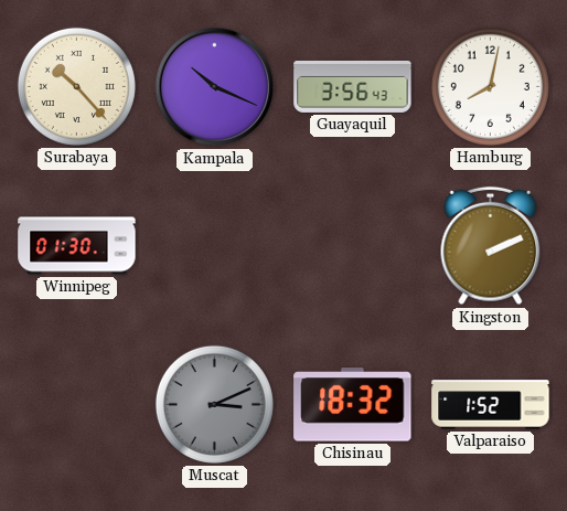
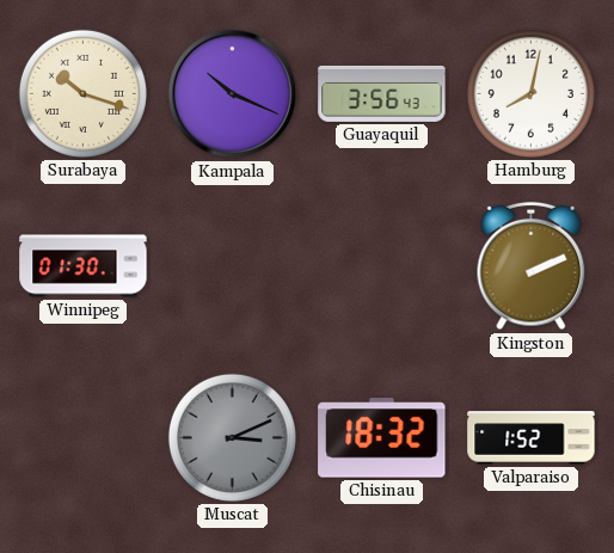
Surabaya: 10:23 -> 10:18
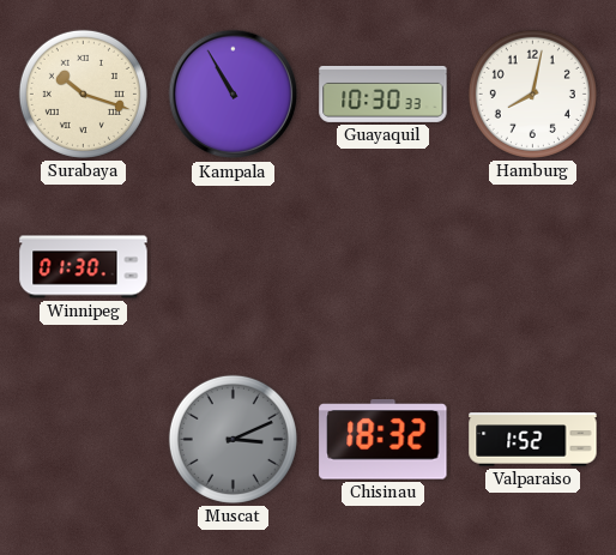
Kampala: 10:19 -> 10:55
Guayaquil: 3:56 -> 10:30
Kingston: 2:11 -> none
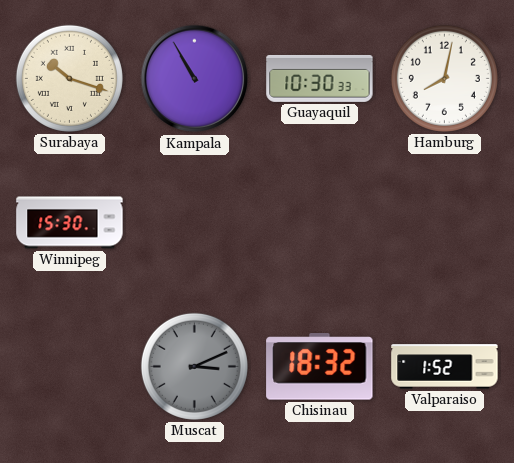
Winnipeg: 01:30 -> 15:30
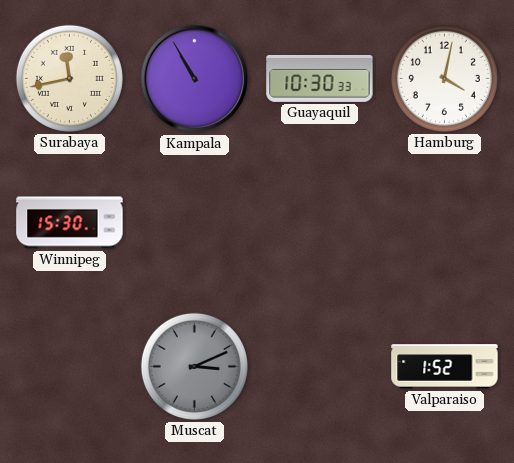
Surabaya: 10:18 -> 11:43
Hamburg: 8:02 -> 4:02
Chisinau: 18:32 -> none
